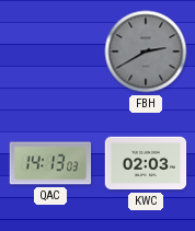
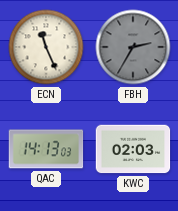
ECN: none -> 11:26
FBH: 2:40 -> 2:35
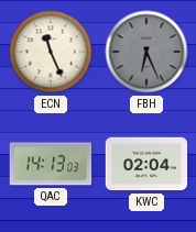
FBH: 2:35 -> 6:26
KWC: 02:03 -> 02:04
